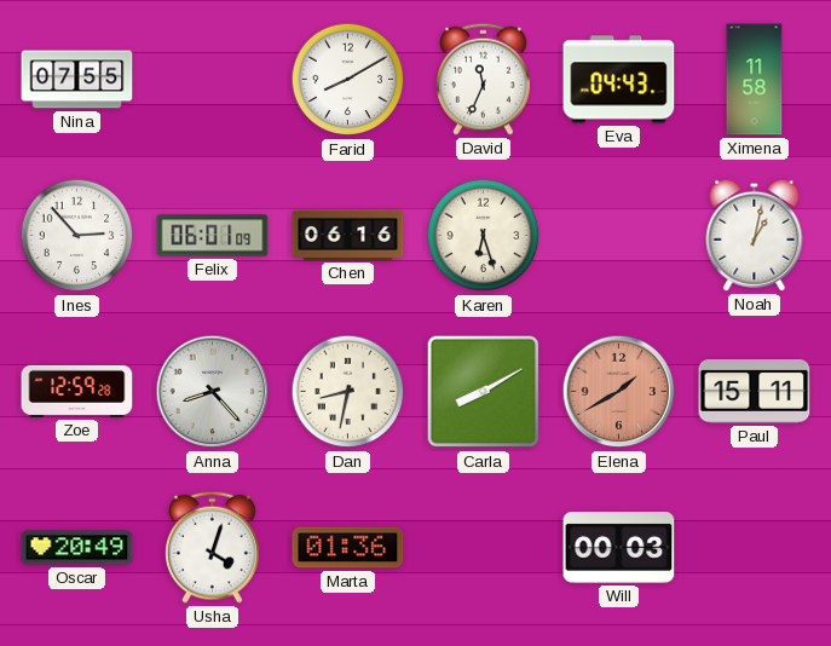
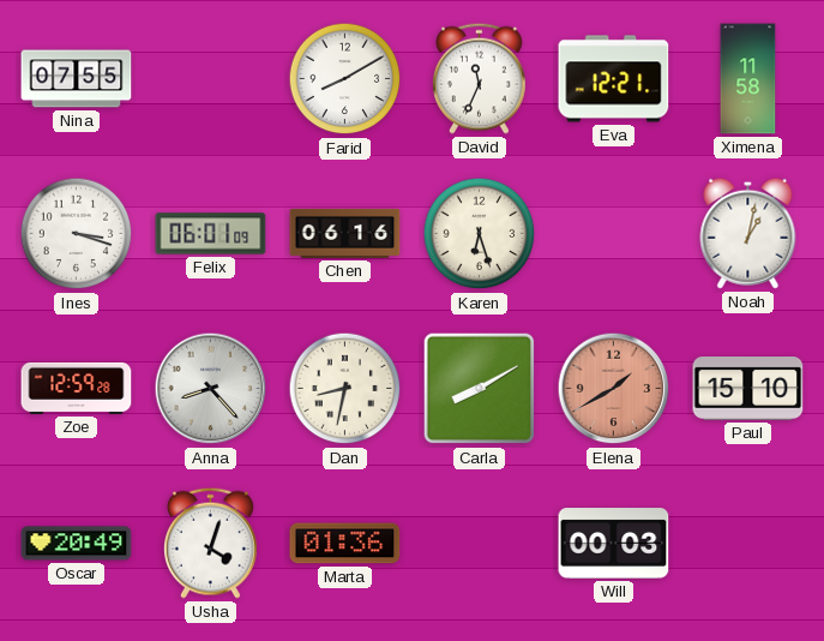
Eva: 04:43 -> 12:21
Ines: 2:53 -> 3:18
Paul: 15:11 -> 15:10
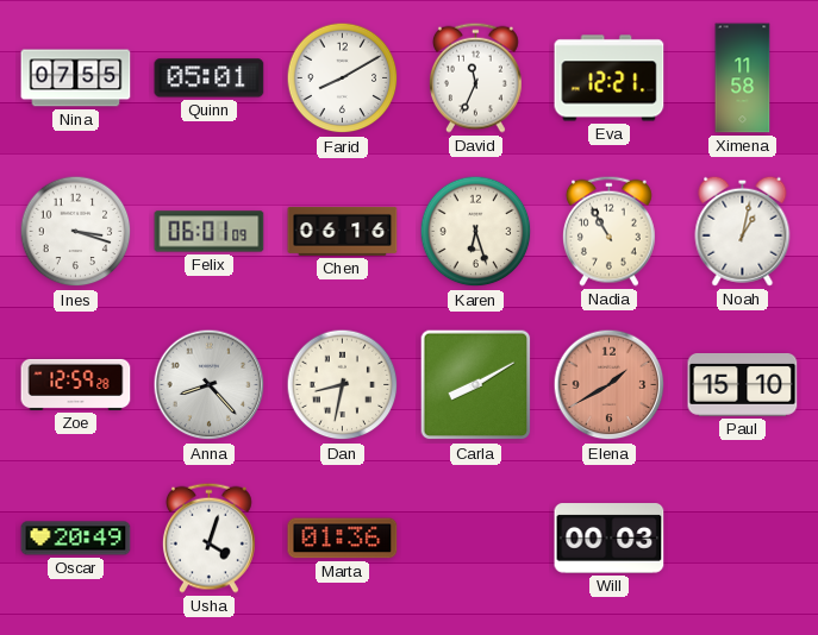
Quinn: none -> 05:01
Nadia: none -> 10:55
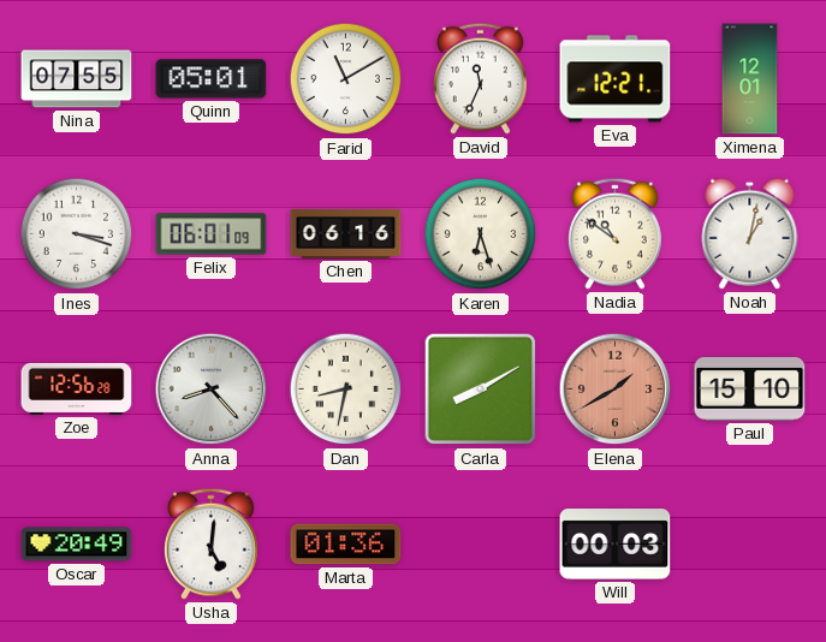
Farid: 8:10 -> 11:10
Ximena: 11:58 -> 12:01
Nadia: 10:55 -> 10:51
Zoe: 12:59 -> 12:56
Usha: 4:03 -> 5:01
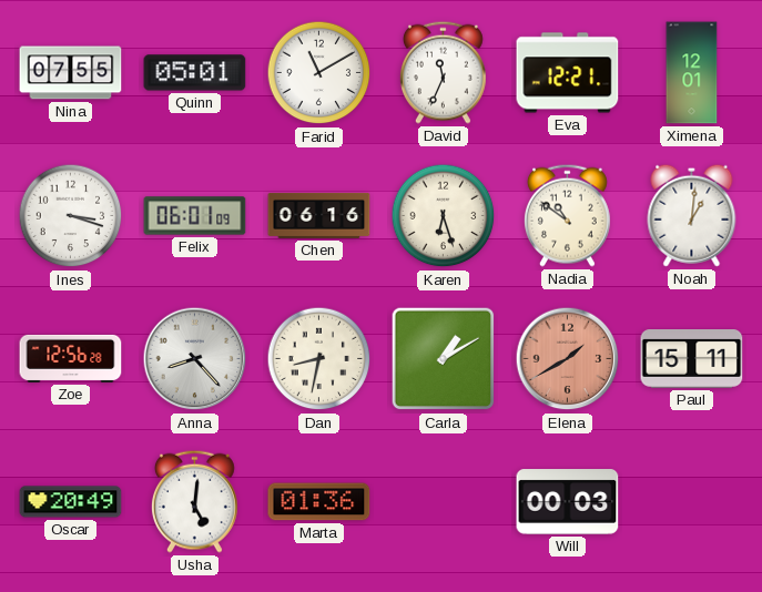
Noah: 1:02 -> 1:01
Carla: 8:10 -> 1:10
Paul: 15:10 -> 15:11
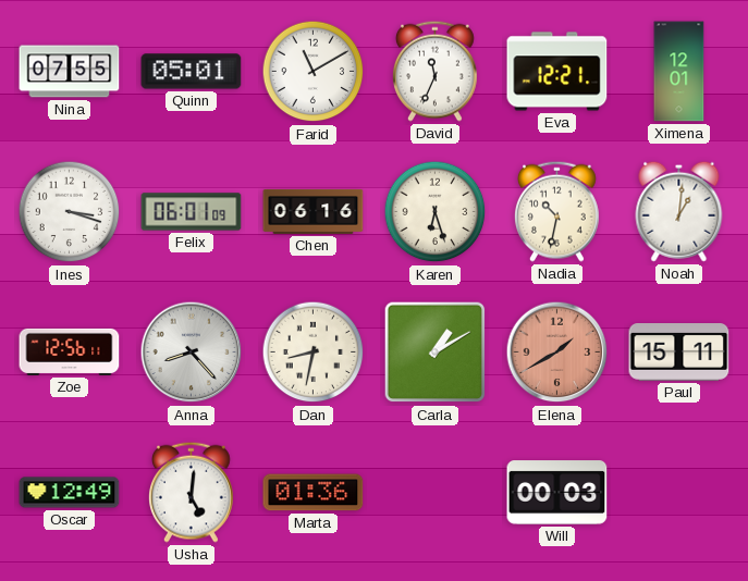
Nadia: 10:51 -> 10:32
Zoe: 12:56:28 -> 12:56:11
Oscar: 20:49 -> 12:49
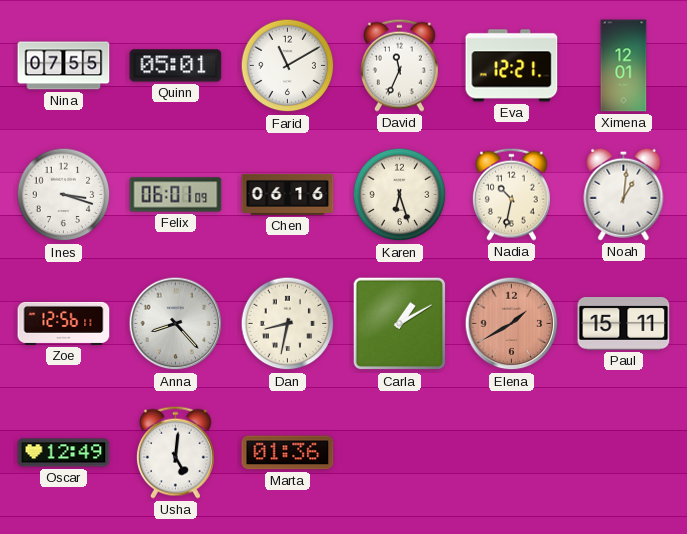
Will: 00:03 -> none
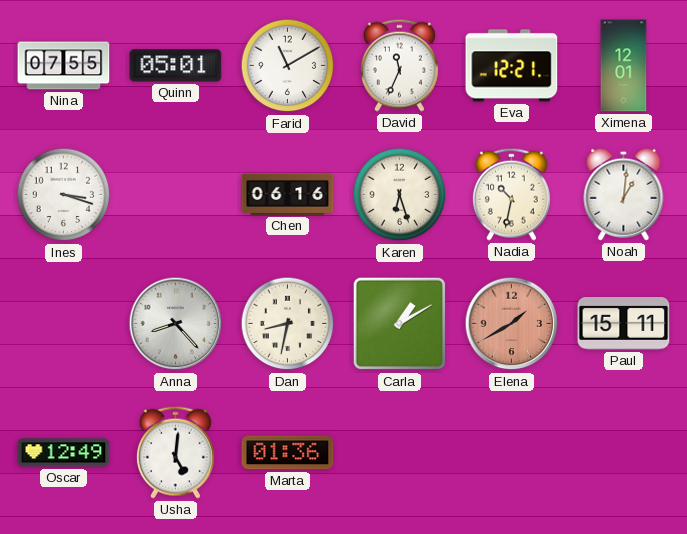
Felix: 06:01 -> none
Zoe: 12:56 -> none
